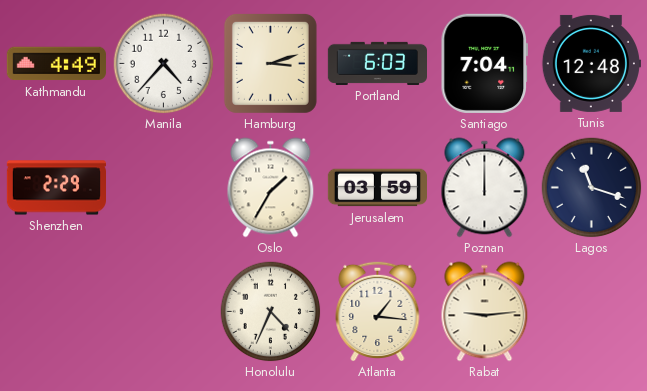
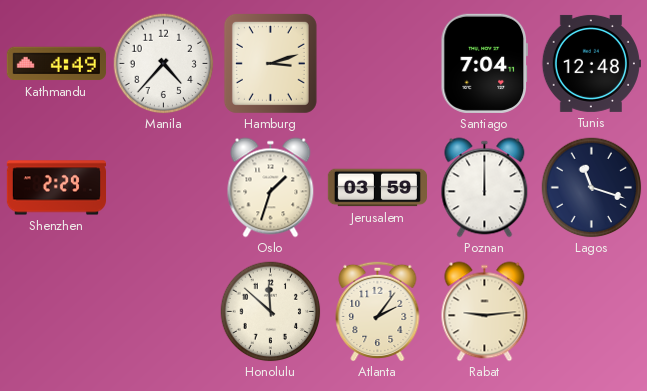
Portland: 6:03 -> none
Oslo: 1:35 -> 1:33
Honolulu: 4:34 -> 11:52
Atlanta: 1:16 -> 2:06
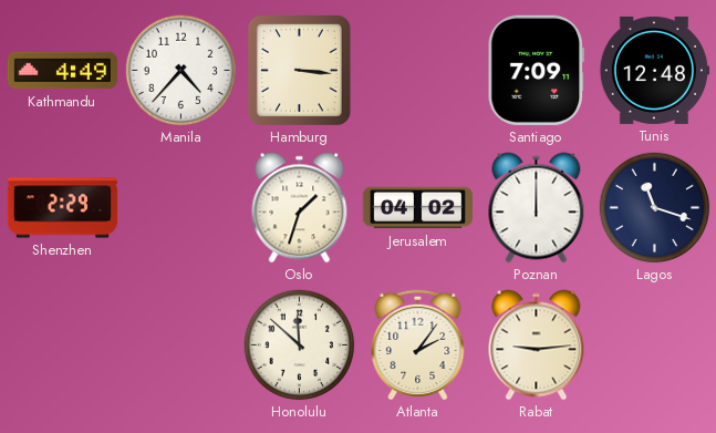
Hamburg: 3:12 -> 3:16
Santiago: 7:04 -> 7:09
Jerusalem: 03:59 -> 04:02
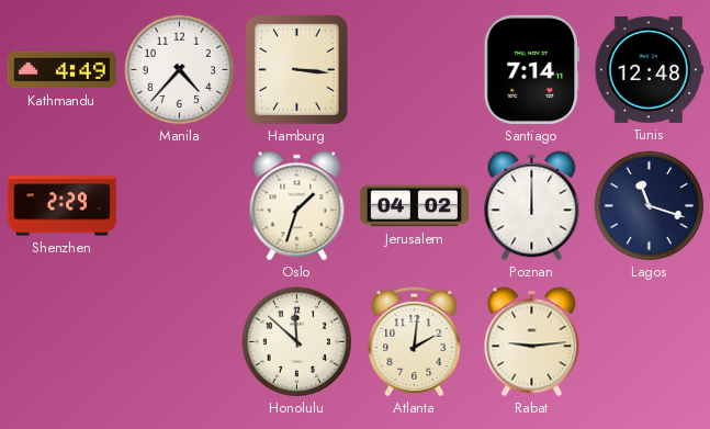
Santiago: 7:09 -> 7:14
Atlanta: 2:06 -> 2:01
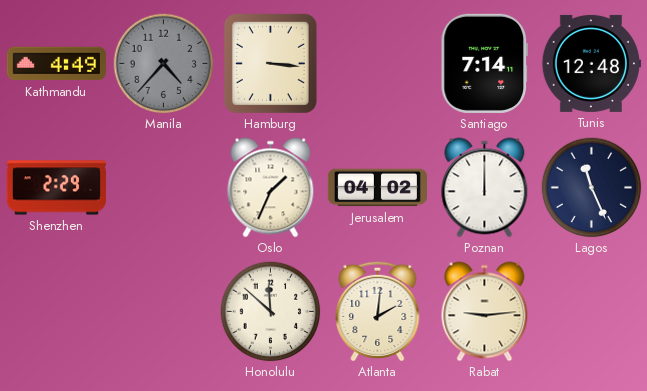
Manila dial: white -> grey
Oslo: 1:33 -> 1:34
Lagos: 11:18 -> 11:26
